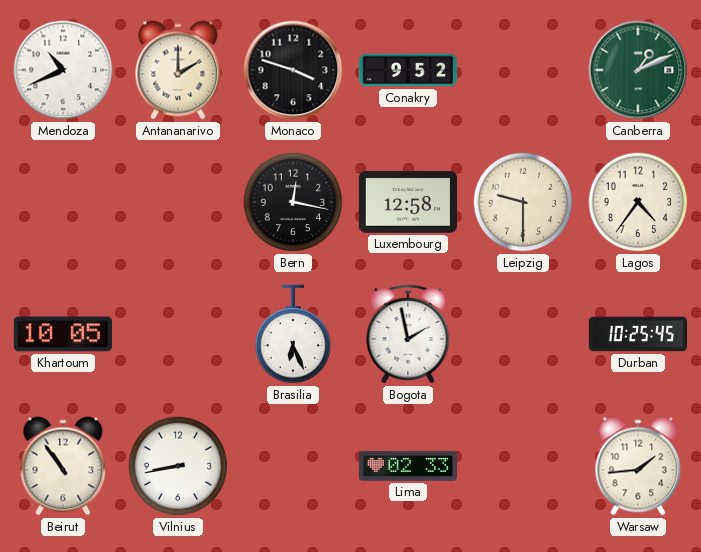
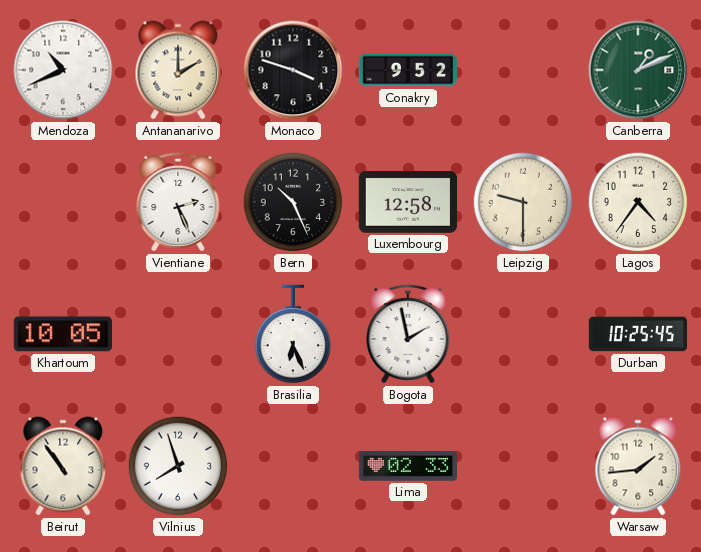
Vientiane: none -> 2:26
Bern: 12:17 -> 10:26
Vilnius: 8:43 -> 7:57
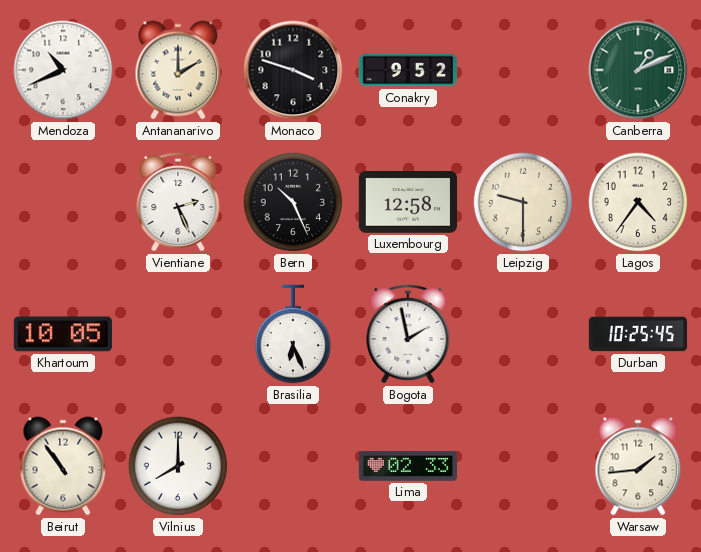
Vilnius: 7:57 -> 8:00
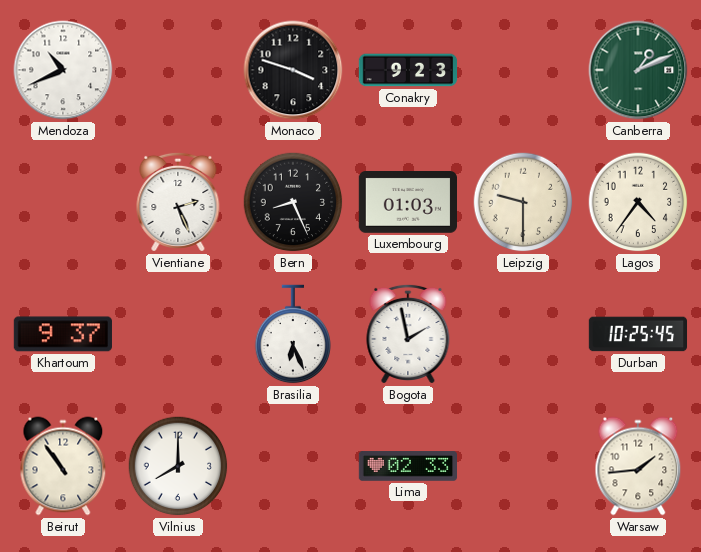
Antananarivo: 2:00 -> none
Conakry: 9:52 -> 9:23
Bern: 10:26 -> 8:26
Luxembourg: 12:58 -> 01:03
Khartoum: 10:05 -> 9:37
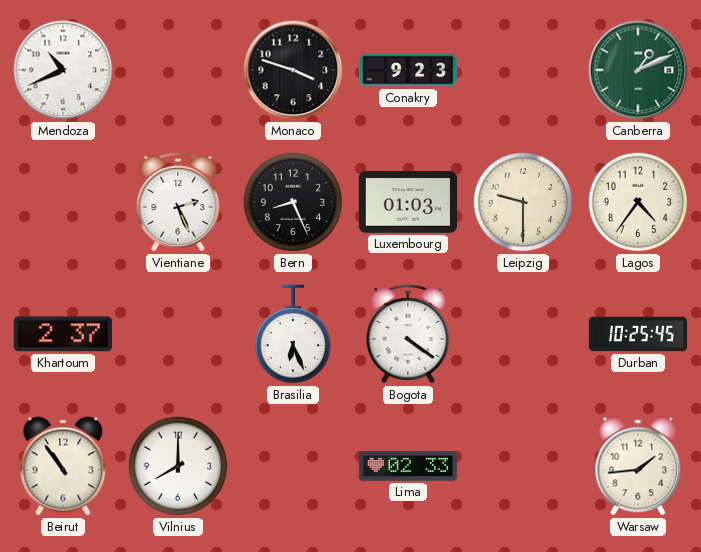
Khartoum: 9:37 -> 2:37
Bogota: 1:58 -> 4:21
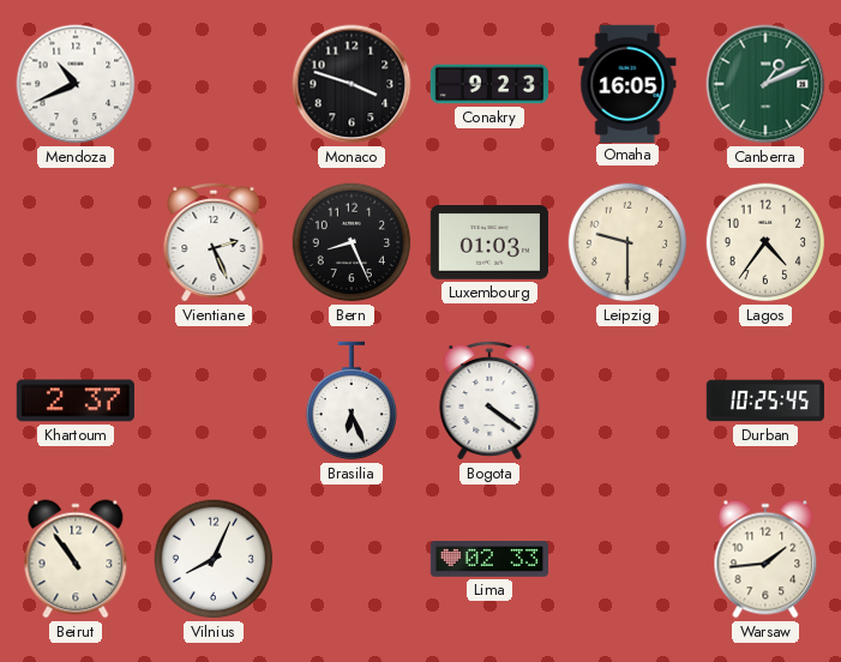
Omaha: none -> 16:05
Vilnius: 8:00 -> 8:04
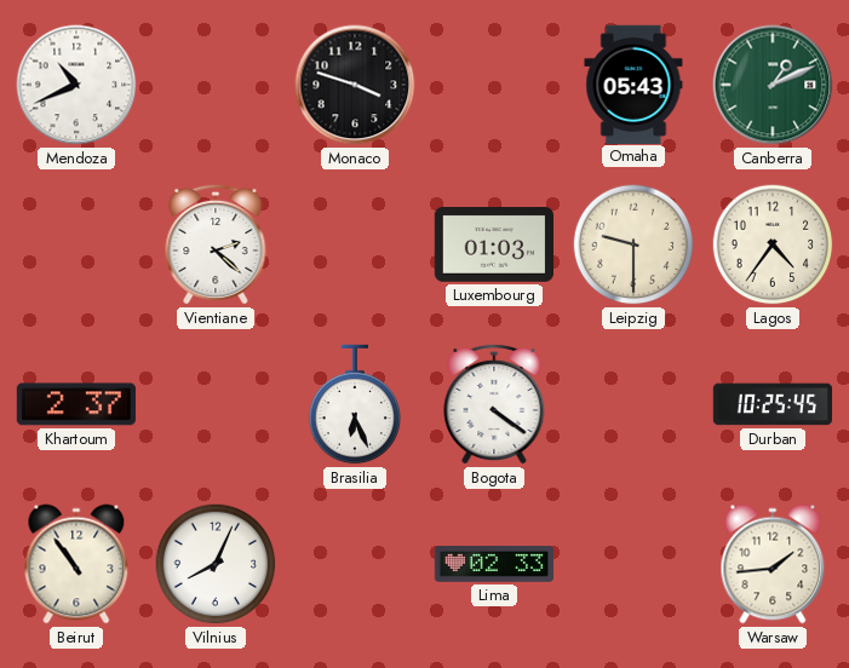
Conakry: 9:23 -> none
Omaha: 16:05 -> 05:43
Vientiane: 2:26 -> 2:22
Bern: 8:26 -> none
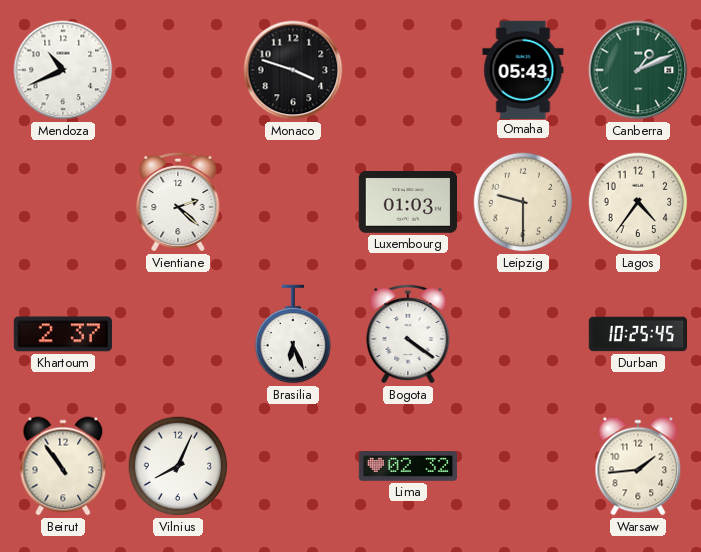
Lima: 02:33 -> 02:32
